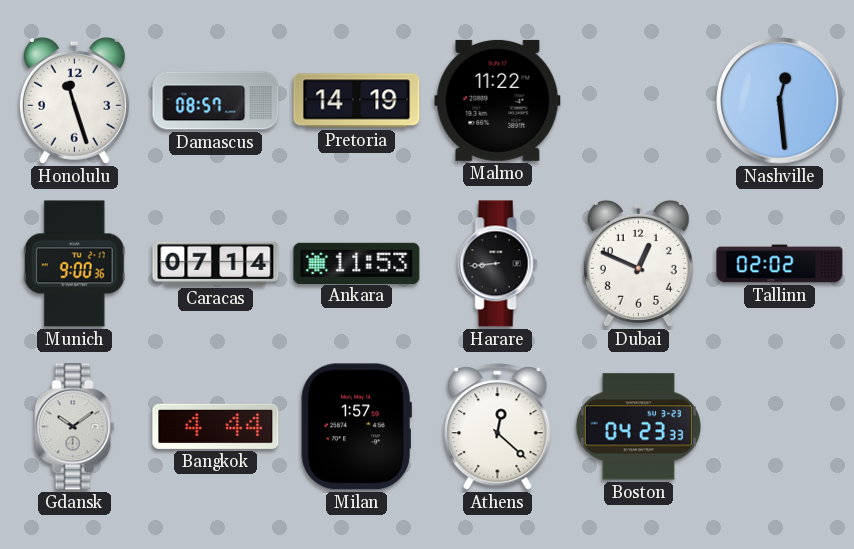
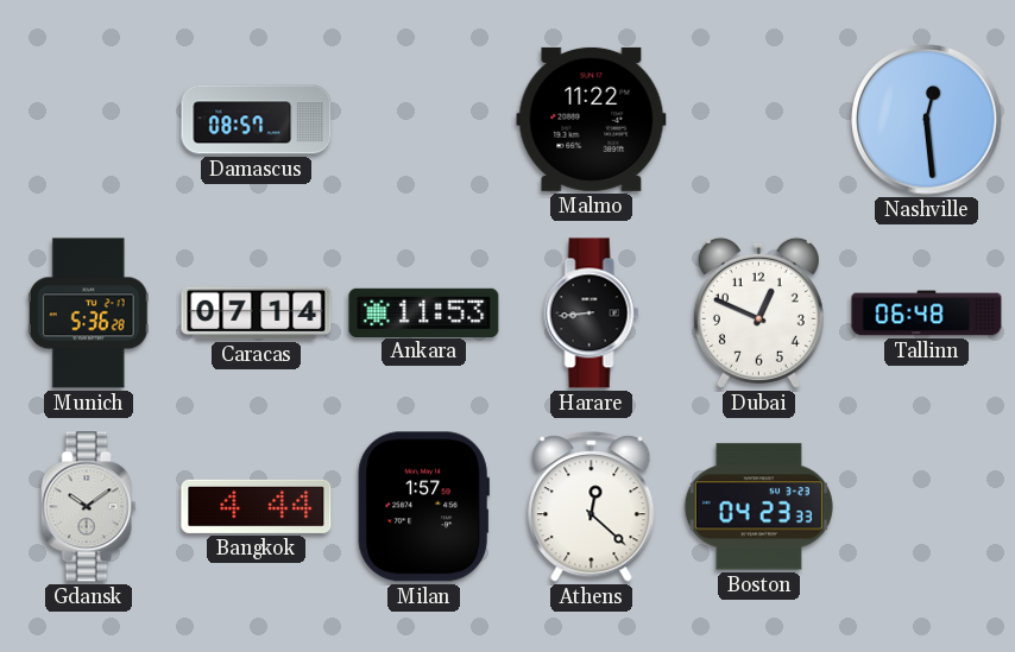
Honolulu: 11:27 -> none
Pretoria: 14:19 -> none
Munich: 9:00 -> 5:36
Tallinn: 02:02 -> 06:48
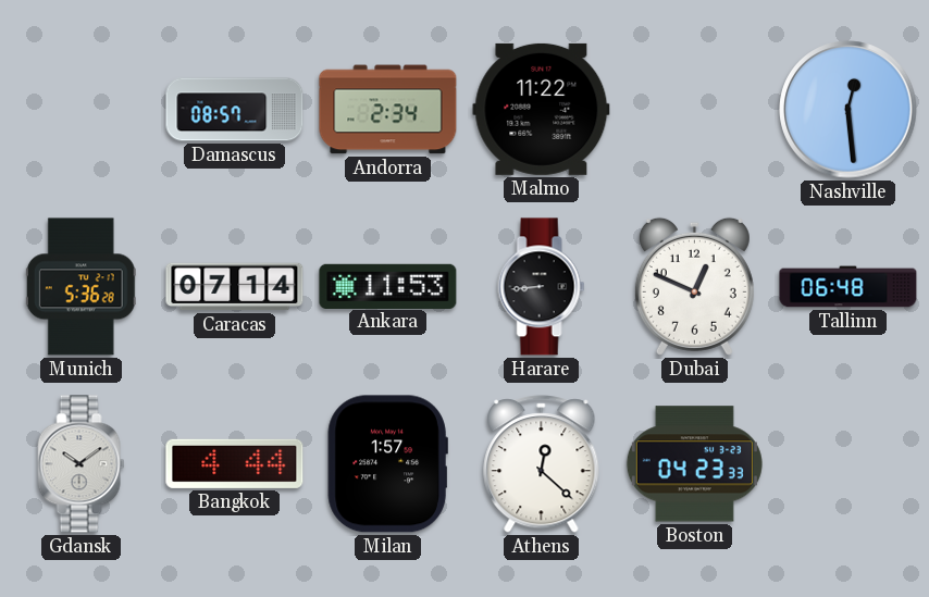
Andorra: none -> 2:34
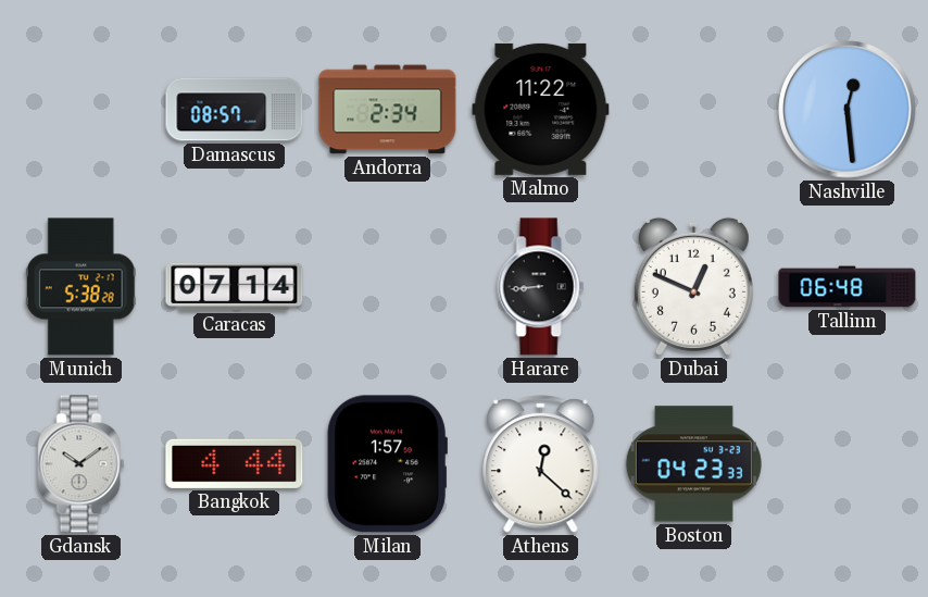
Munich: 5:36 -> 5:38
Ankara: 11:53 -> none
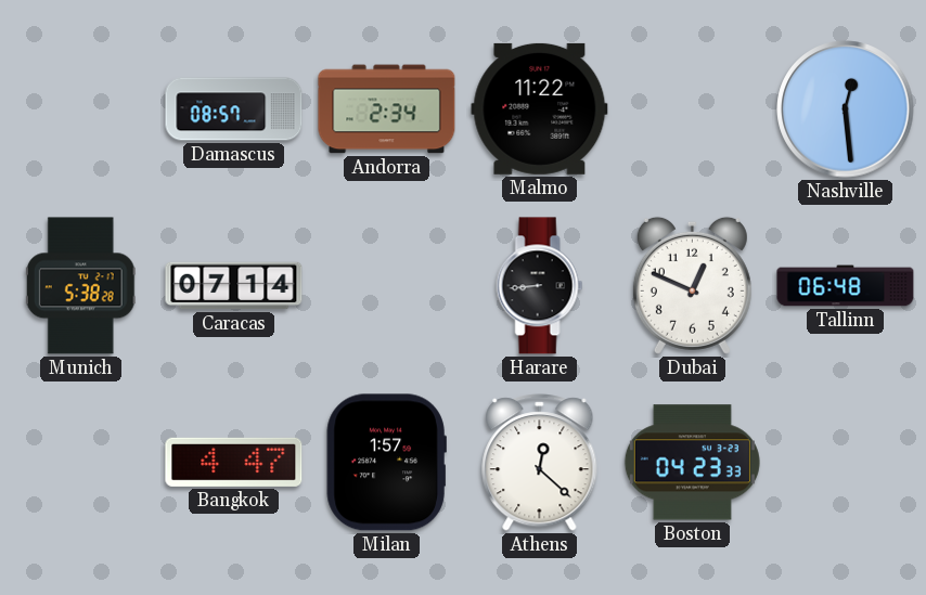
Gdansk: 10:09 -> none
Bangkok: 4:44 -> 4:47
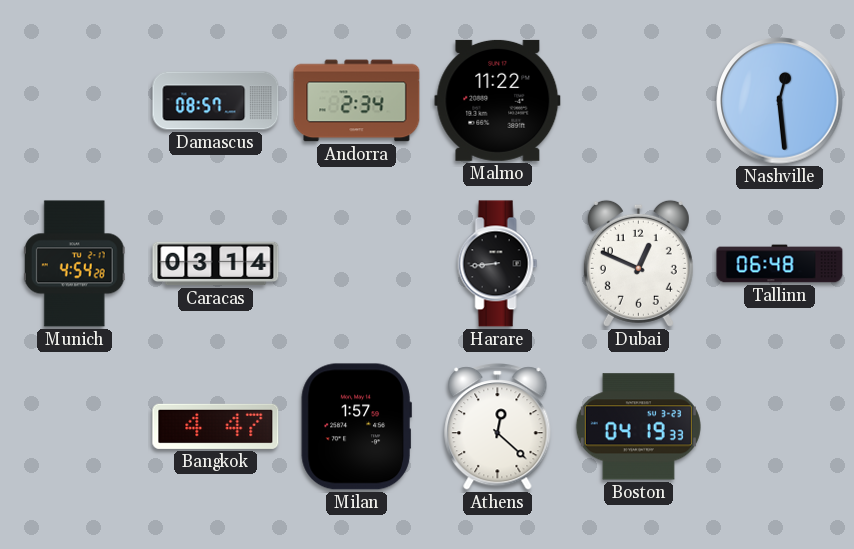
Munich: 5:38 -> 4:54
Caracas: 07:14 -> 03:14
Boston: 04:23 -> 04:19
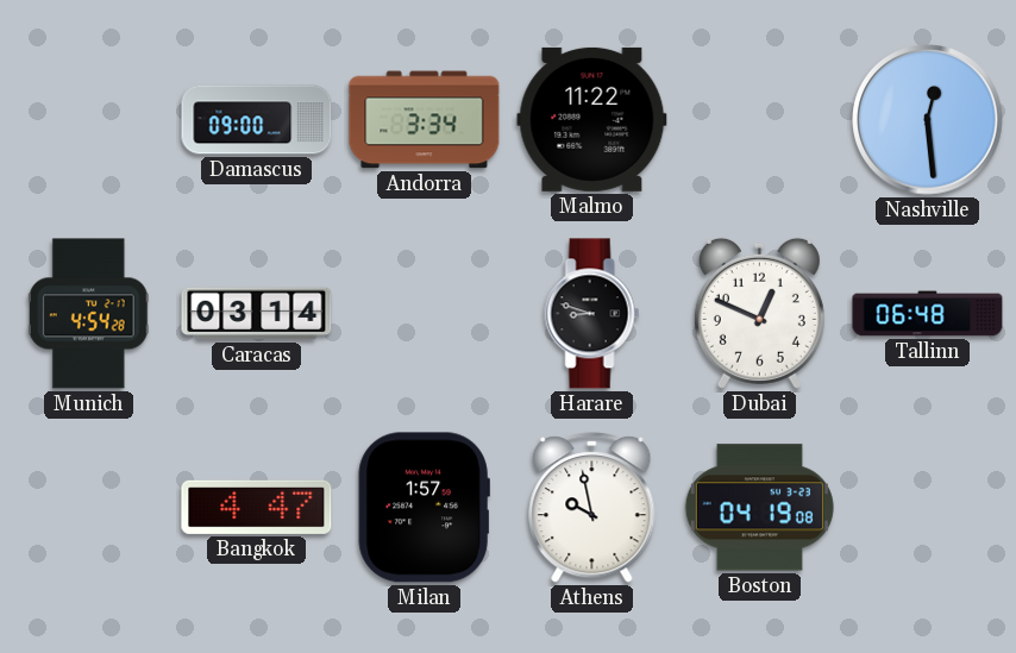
Damascus: 08:57 -> 09:00
Andorra: 2:34 -> 3:34
Harare: 8:44 -> 8:48
Athens: 12:22 -> 9:58
Boston: 04:19:33 -> 04:19:08
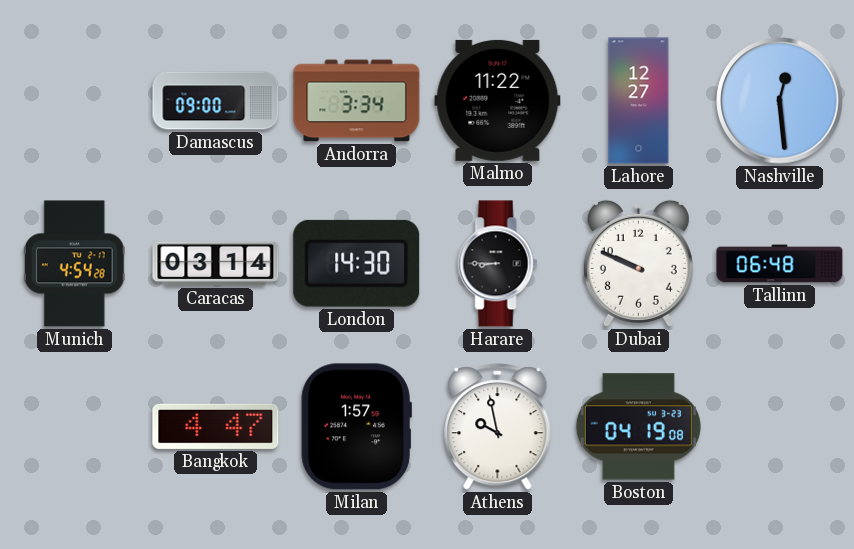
Lahore: none -> 12:27
London: none -> 14:30
Harare: 8:48 -> 8:45
Dubai: 12:49 -> 9:49
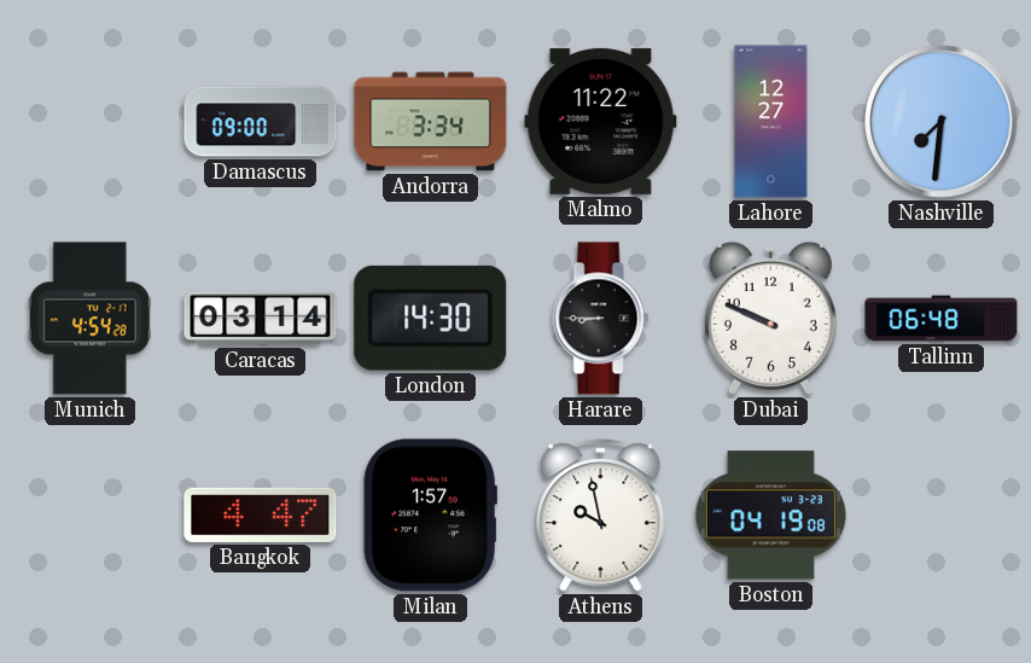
Nashville: 12:29 -> 7:31
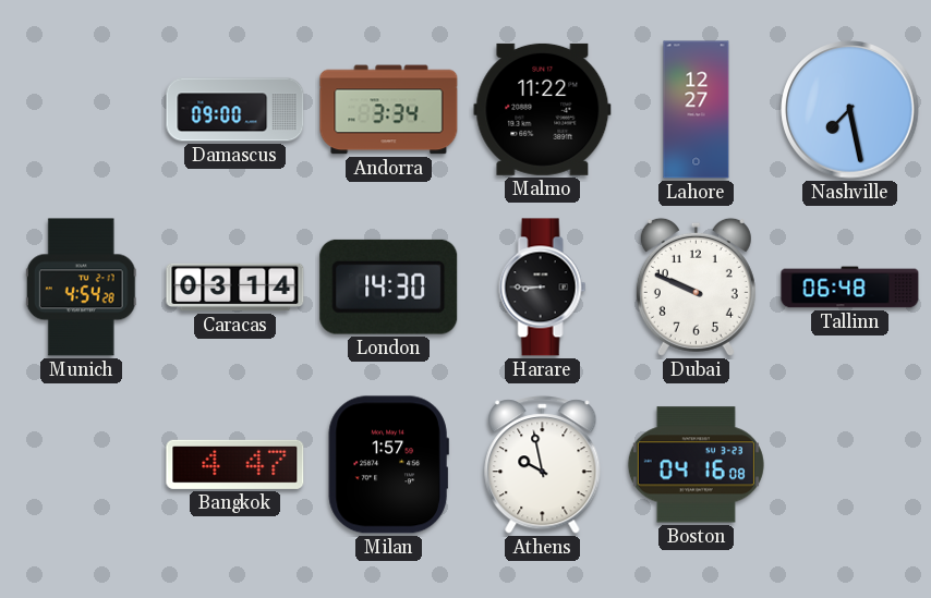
Nashville: 7:31 -> 7:28
Boston: 04:19 -> 04:16
